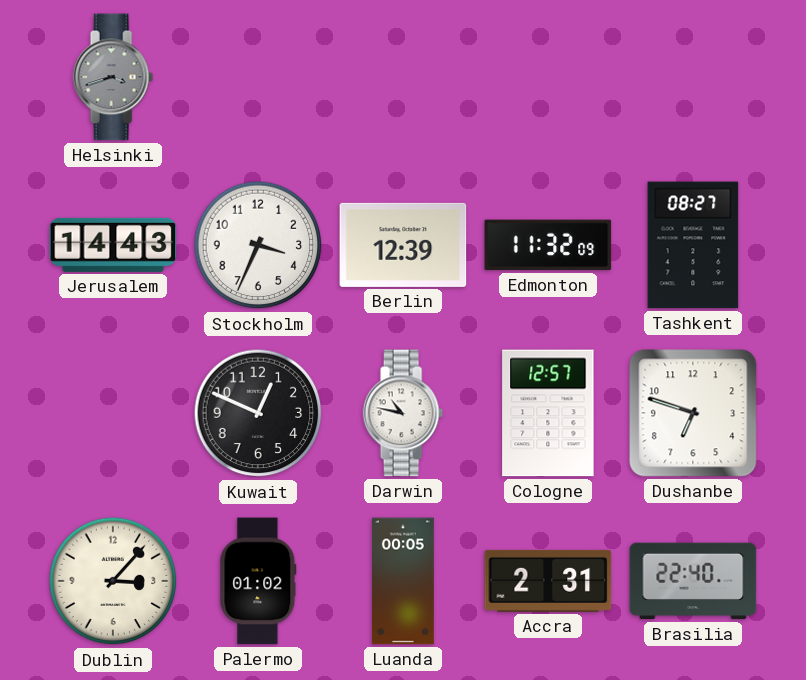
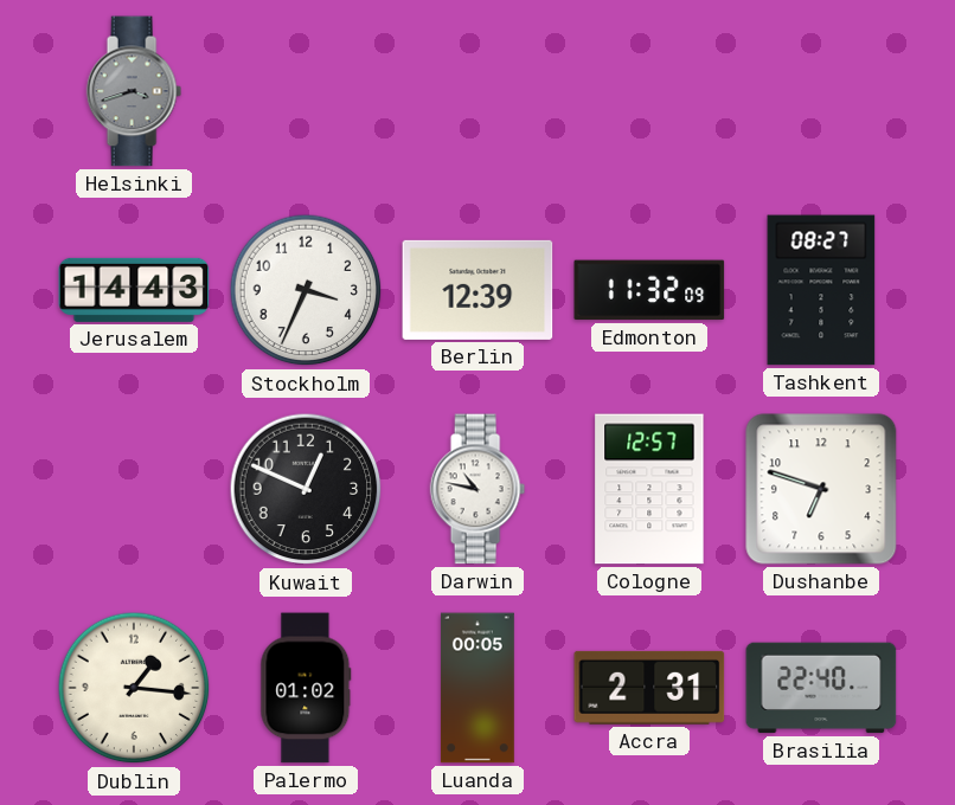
Dublin: 3:07 -> 1:16
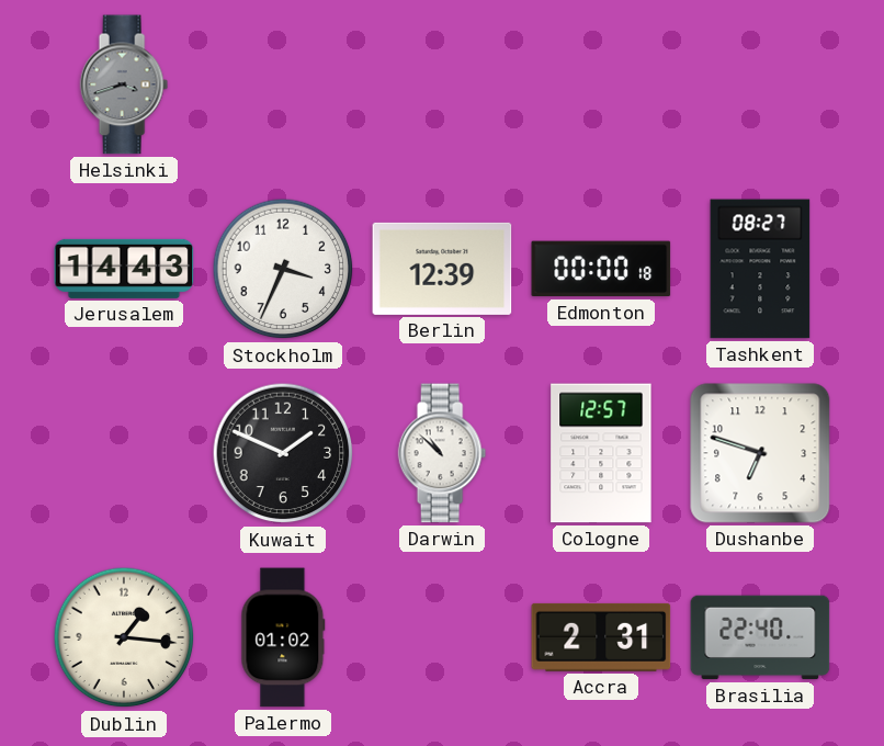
Edmonton: 11:32 -> 00:00
Kuwait: 12:49 -> 1:49
Darwin: 10:47 -> 10:52
Luanda: 00:05 -> none
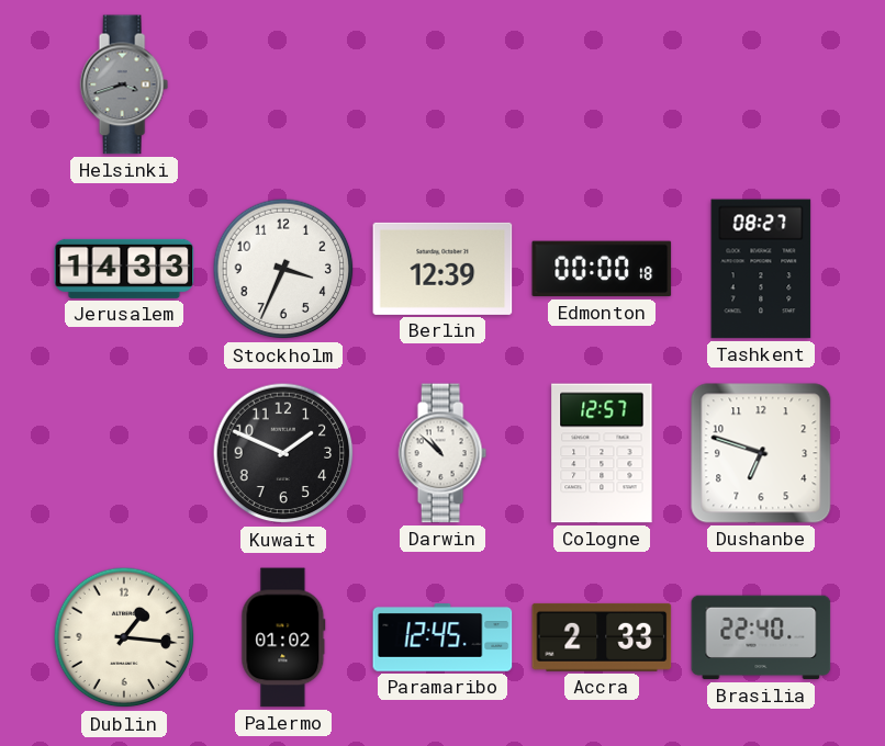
Jerusalem: 14:43 -> 14:33
Paramaribo: none -> 12:45
Accra: 2:31 -> 2:33
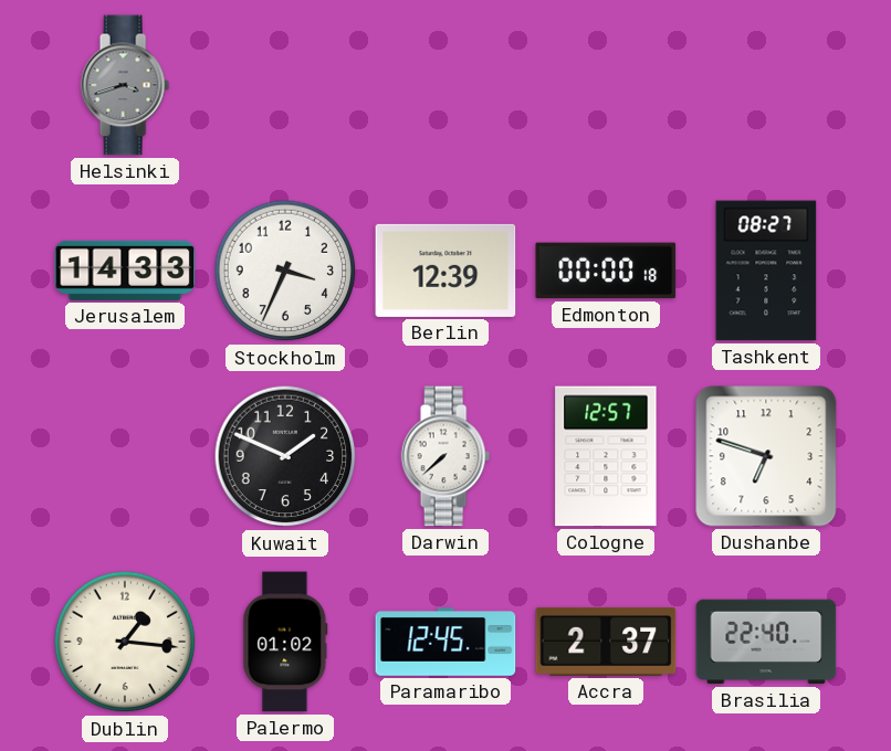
Darwin: 10:52 -> 7:38
Accra: 2:33 -> 2:37
